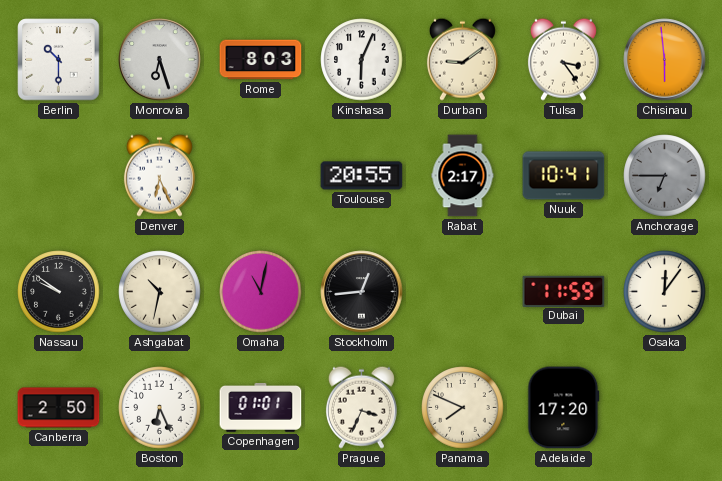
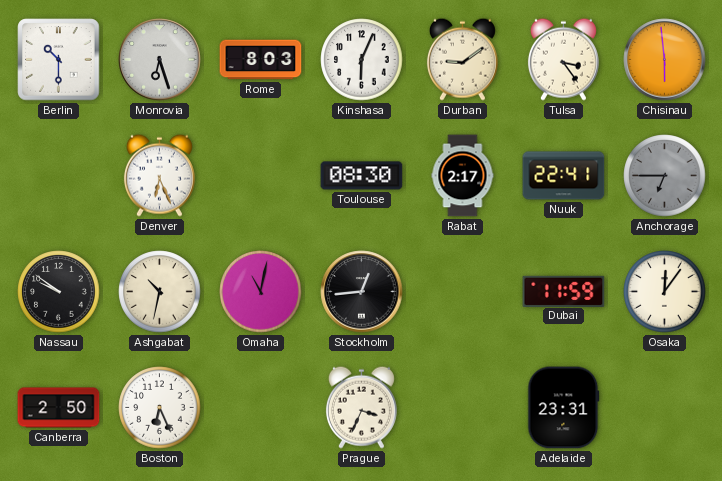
Toulouse: 20:55 -> 08:30
Nuuk: 10:41 -> 22:41
Copenhagen: 01:01 -> none
Panama: 7:49 -> none
Adelaide: 17:20 -> 23:31
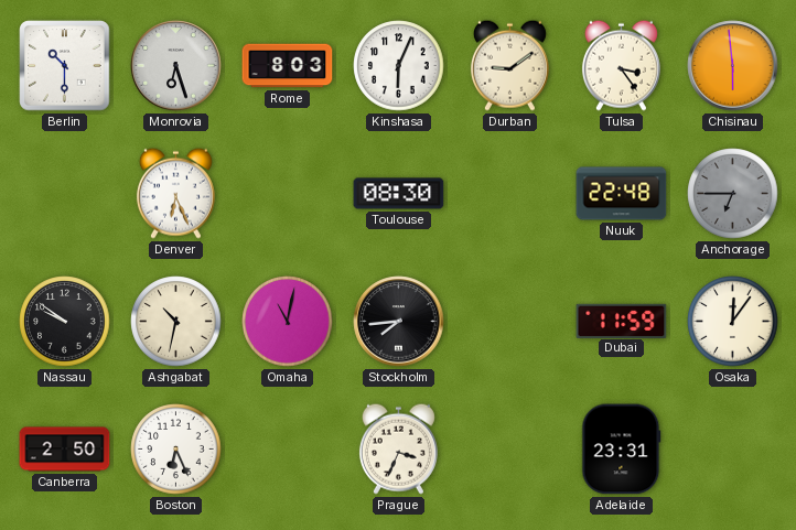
Rabat: 2:17 -> none
Nuuk: 22:41 -> 22:48
Stockholm: 12:44 -> 7:44
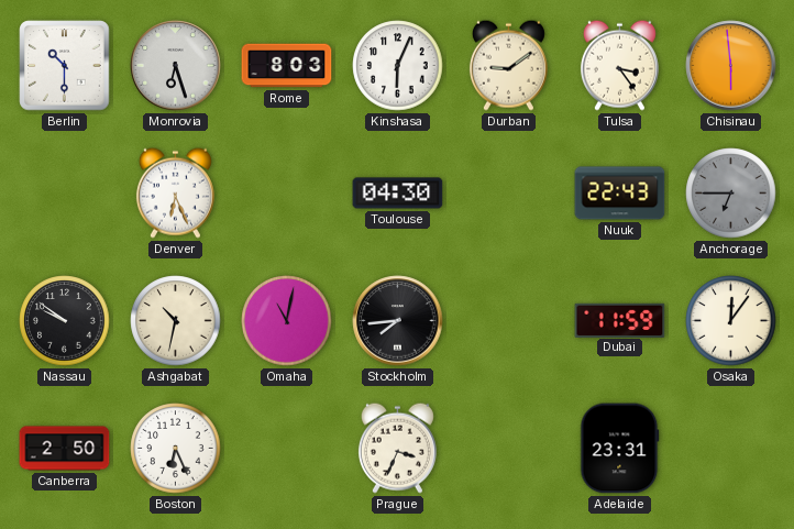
Toulouse: 08:30 -> 04:30
Nuuk: 22:48 -> 22:43
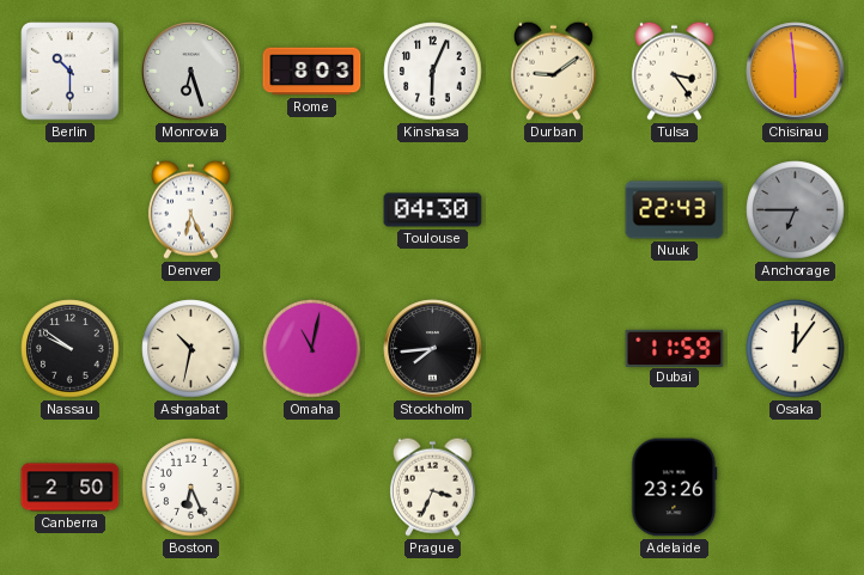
Adelaide: 23:31 -> 23:26
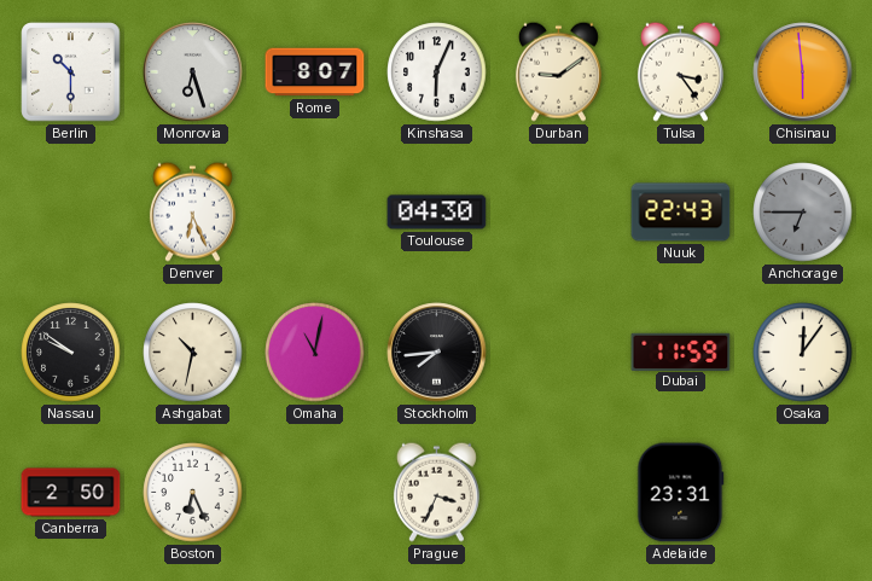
Rome: 8:03 -> 8:07
Adelaide: 23:26 -> 23:31
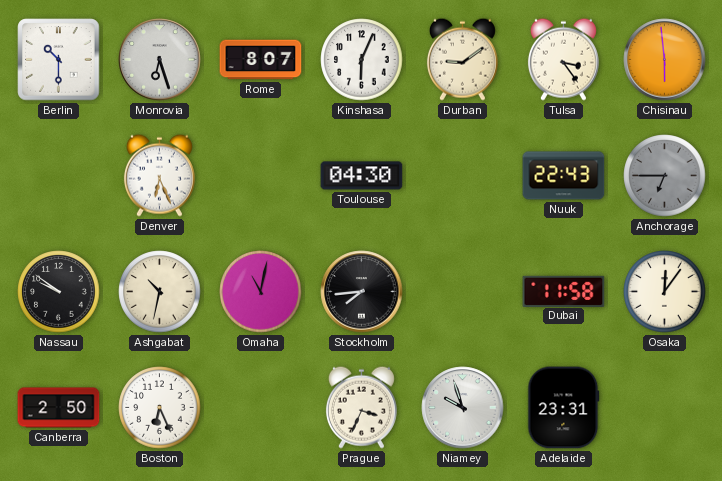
Dubai: 11:59 -> 11:58
Niamey: none -> 9:57
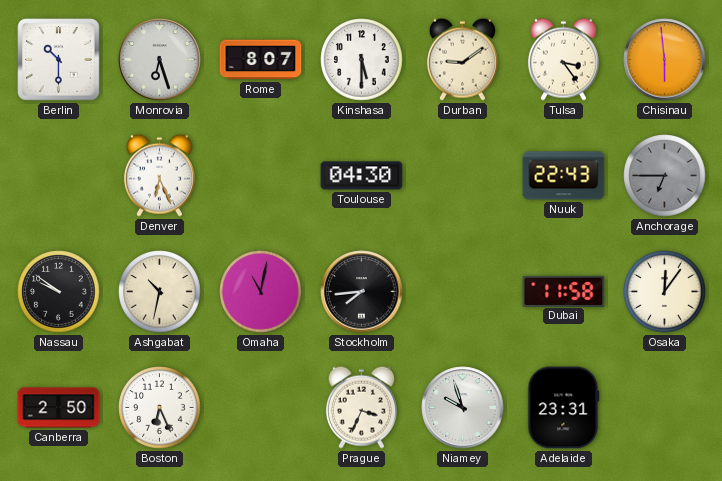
Kinshasa: 6:04 -> 5:30
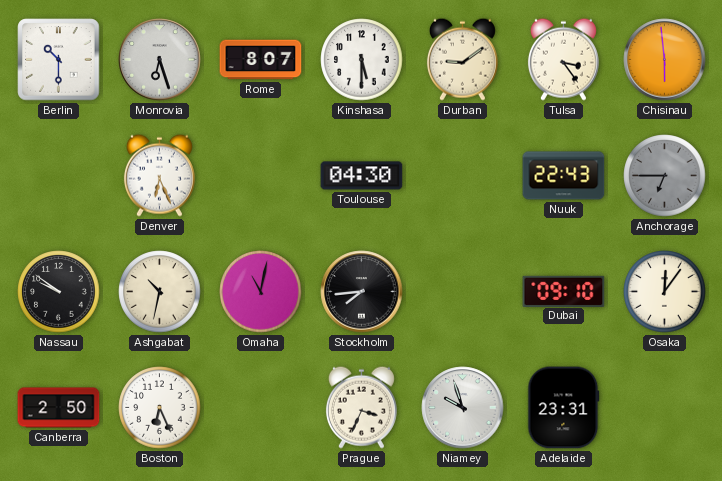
Dubai: 11:58 -> 09:10
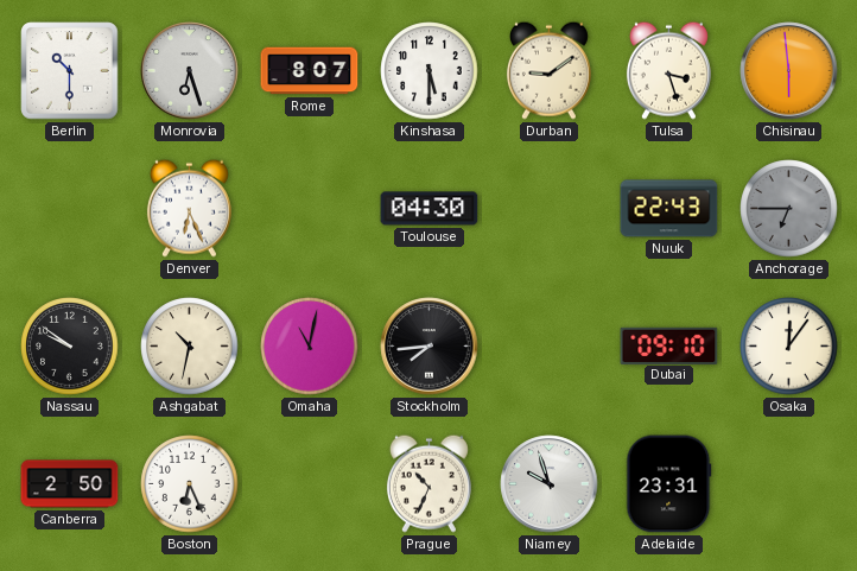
Tulsa: 3:24 -> 3:27
Prague: 3:34 -> 10:34
